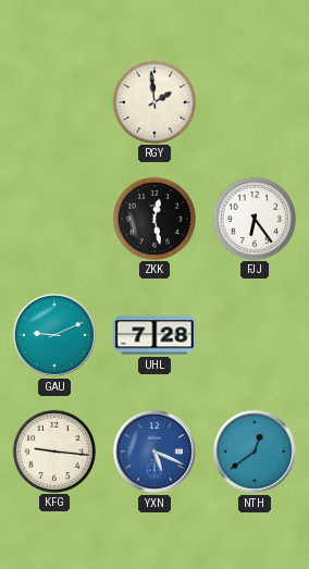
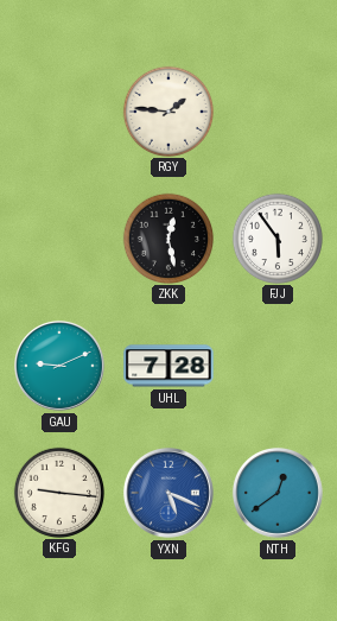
RGY: 1:59 -> 1:46
FJJ: 6:24 -> 5:54
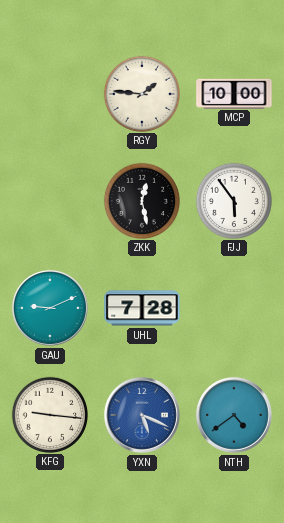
MCP: none -> 10:00
NTH: 12:39 -> 4:39
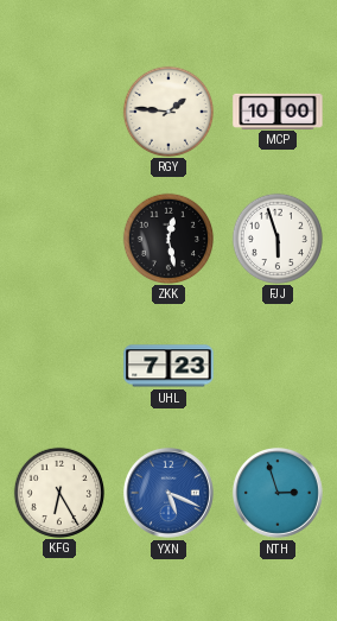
FJJ: 5:54 -> 5:57
GAU: 9:11 -> none
UHL: 7:28 -> 7:23
KFG: 9:16 -> 6:25
NTH: 4:39 -> 2:57
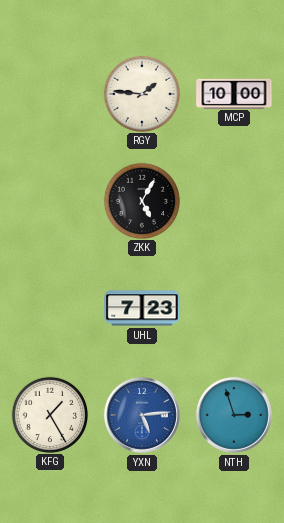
ZKK: 12:28 -> 5:05
FJJ: 5:57 -> none
KFG: 6:25 -> 1:25
YXN: 5:19 -> 5:14
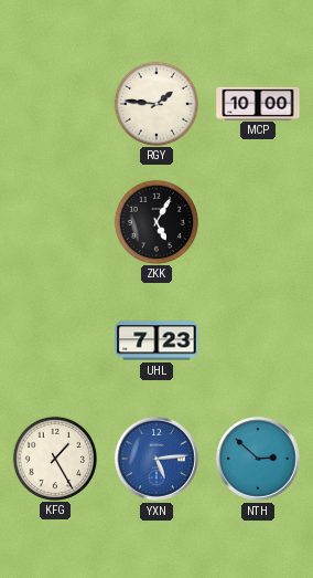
NTH: 2:57 -> 2:52
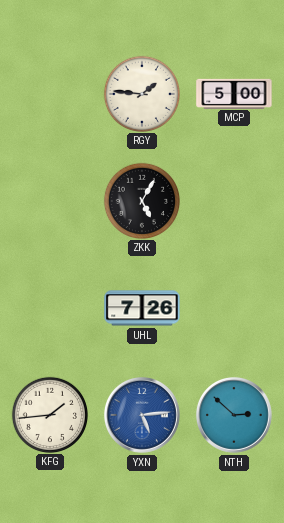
MCP: 10:00 -> 5:00
UHL: 7:23 -> 7:26
KFG: 1:25 -> 1:44
